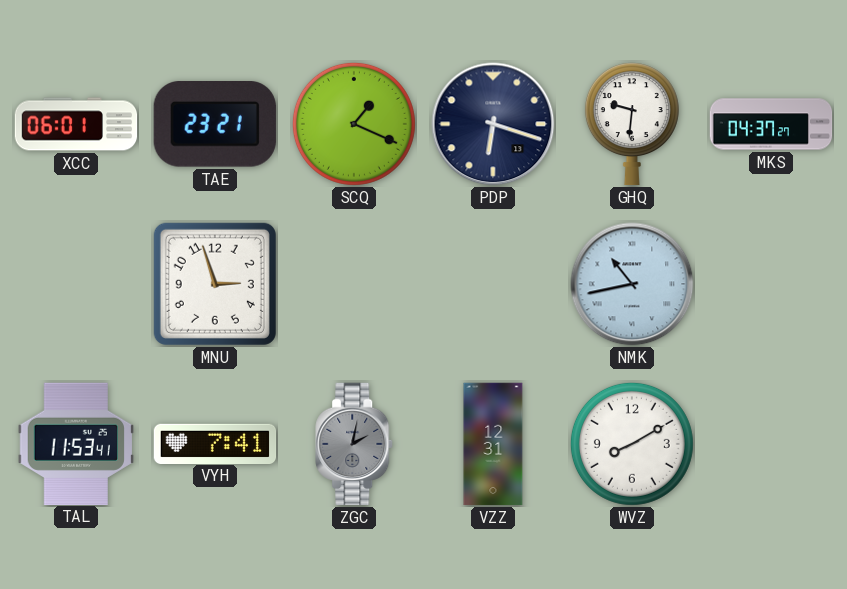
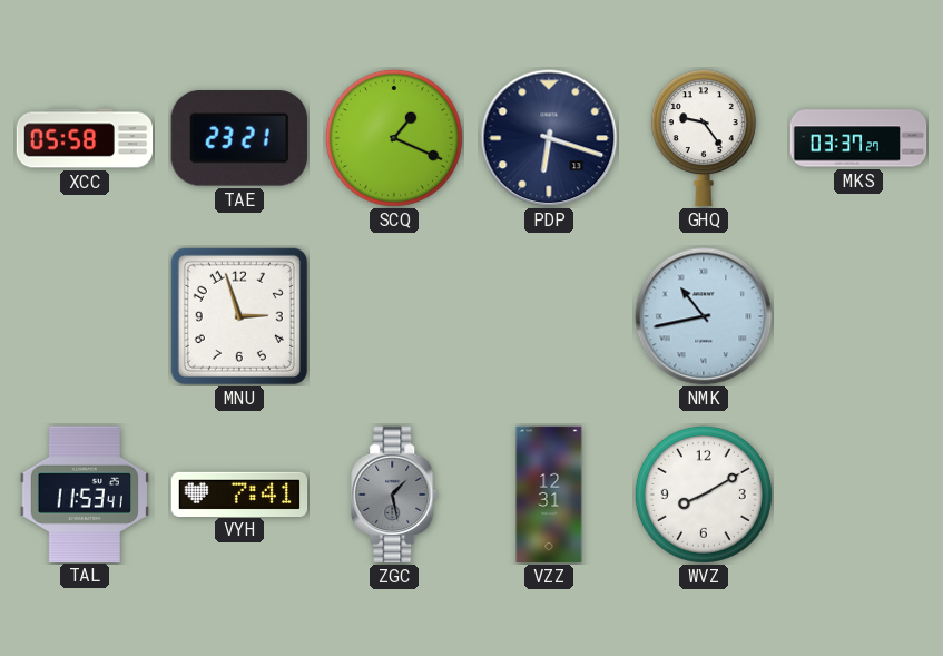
XCC: 06:01 -> 05:58
GHQ: 9:31 -> 9:24
MKS: 04:37 -> 03:37
ZGC: 2:02 -> 1:28
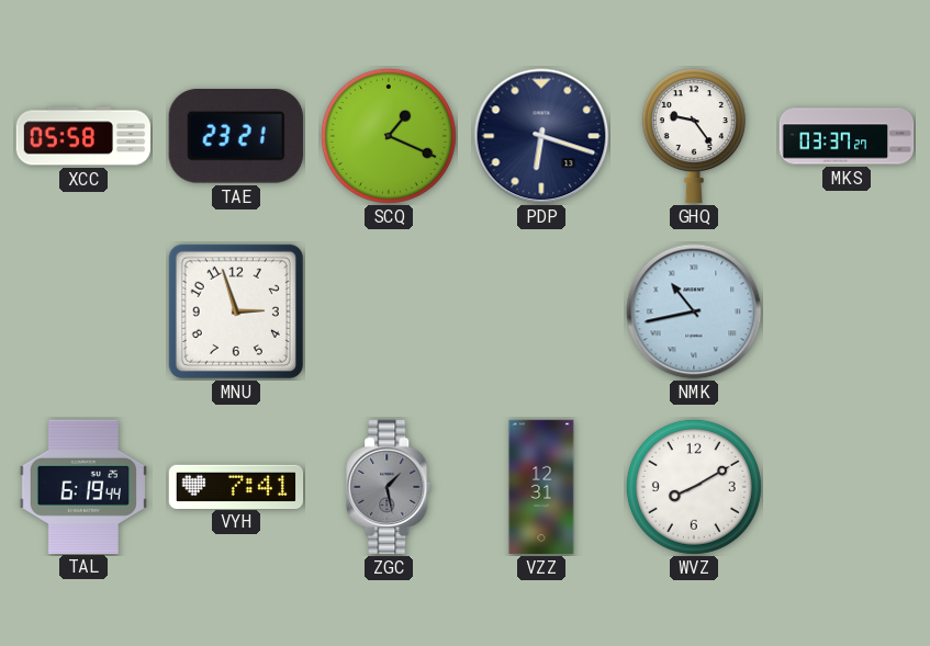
TAL: 11:53 -> 6:19
